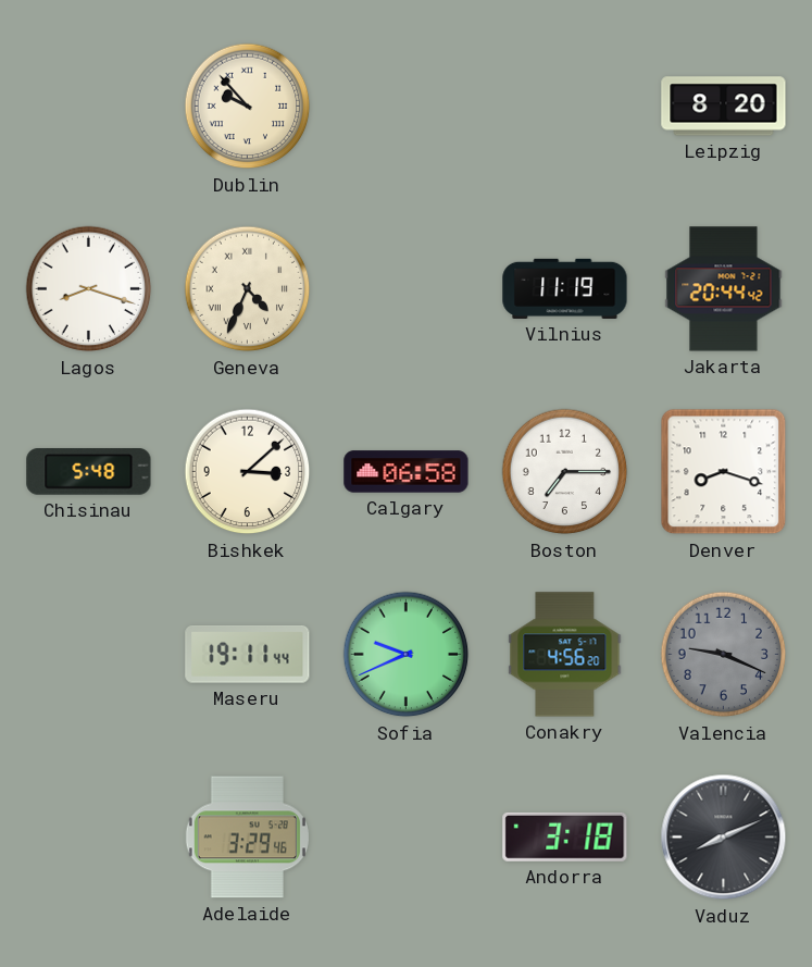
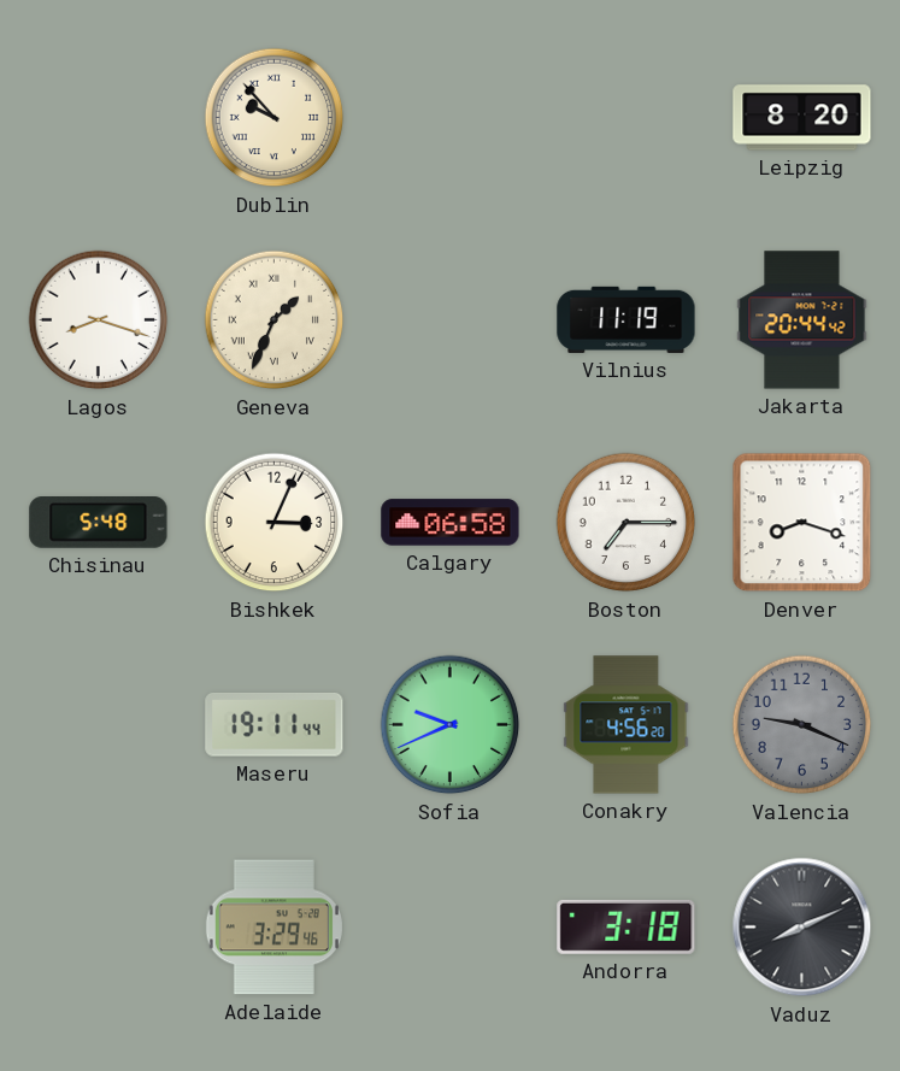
Geneva: 4:34 -> 1:34
Bishkek: 3:08 -> 3:04
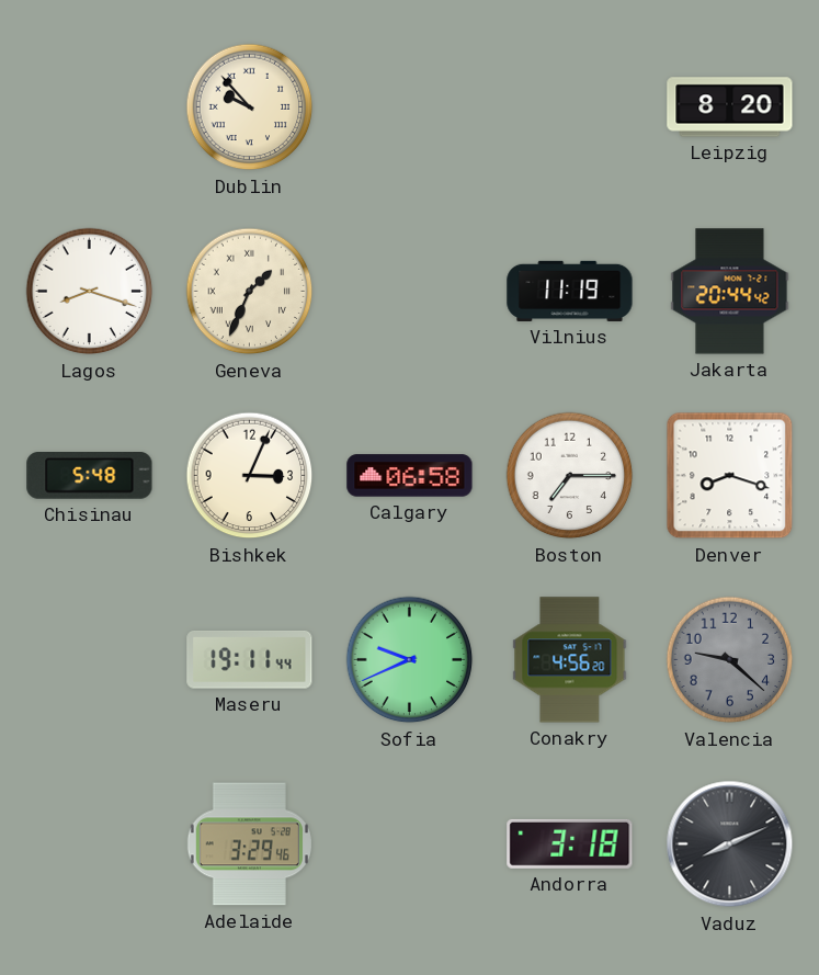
Valencia: 9:19 -> 9:22
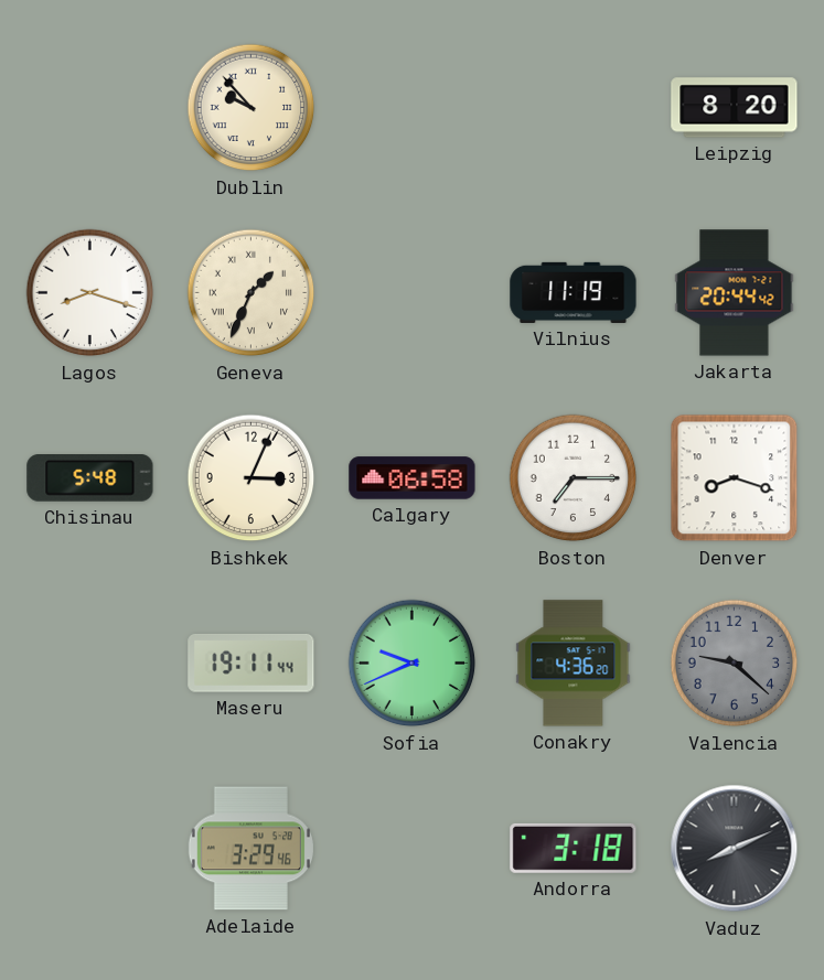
Conakry: 4:56 -> 4:36
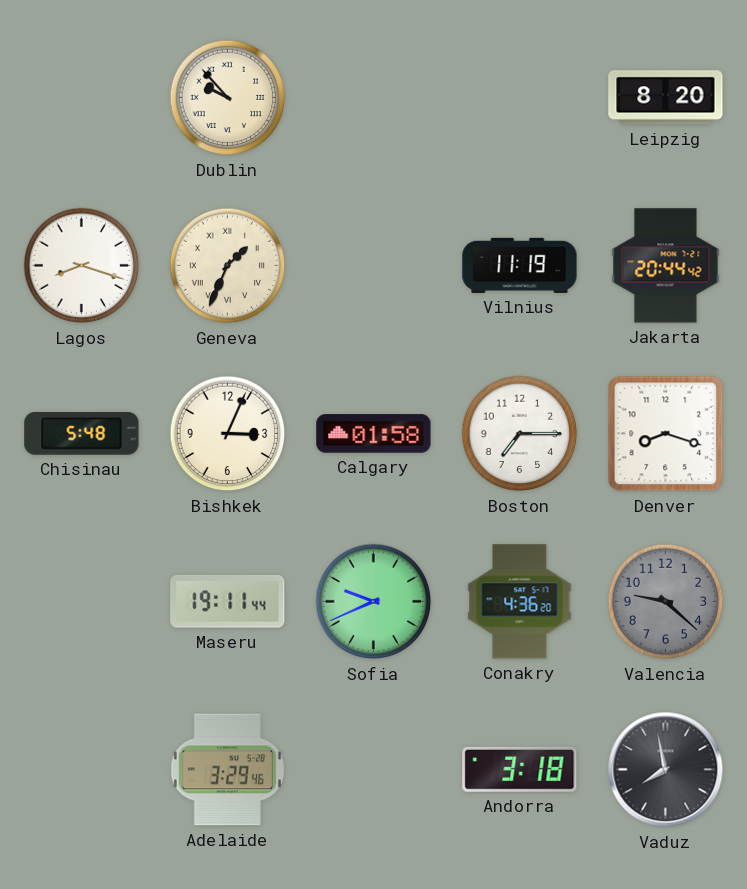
Calgary: 06:58 -> 01:58
Vaduz: 8:11 -> 7:58
